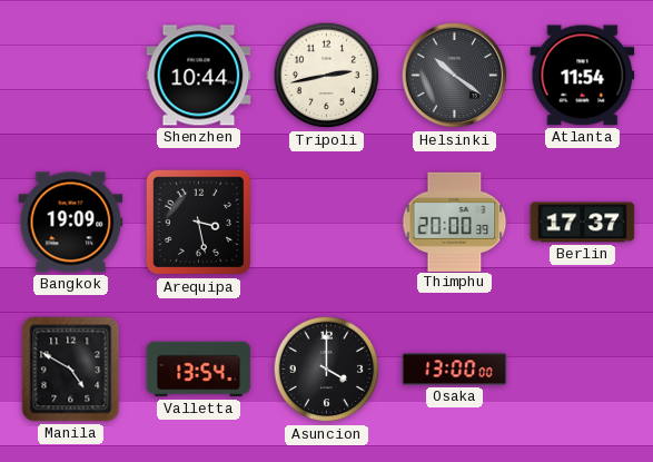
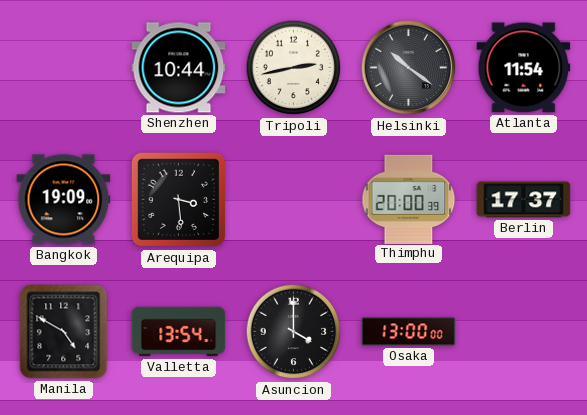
Arequipa: 3:28 -> 3:29
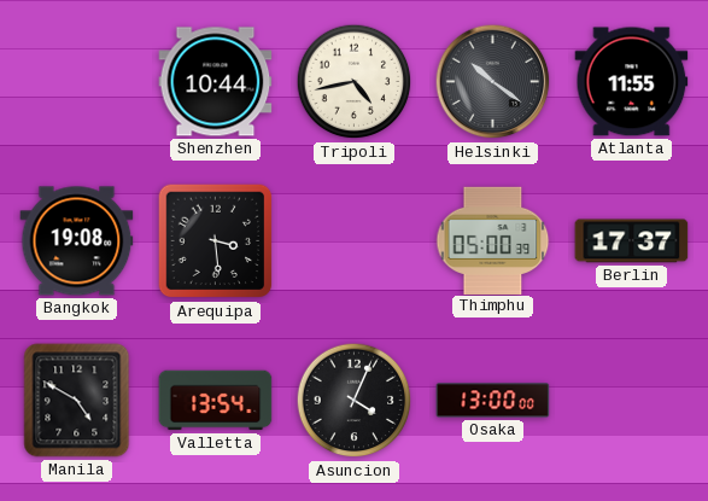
Tripoli: 2:43 -> 4:43
Atlanta: 11:54 -> 11:55
Bangkok: 19:09 -> 19:08
Thimphu: 20:00 -> 05:00
Asuncion: 4:00 -> 4:04
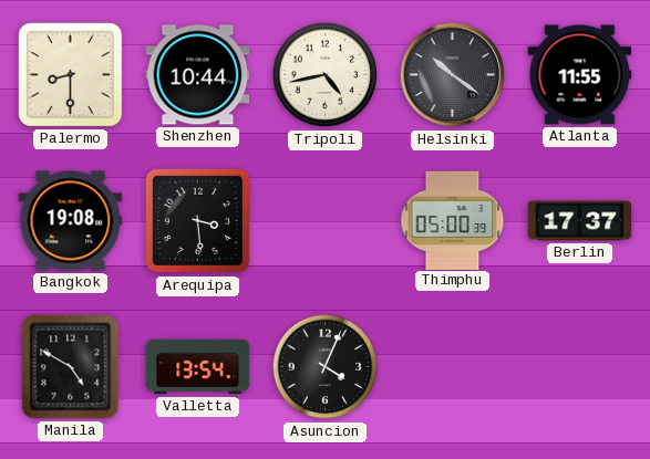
Palermo: none -> 8:30
Osaka: 13:00 -> none
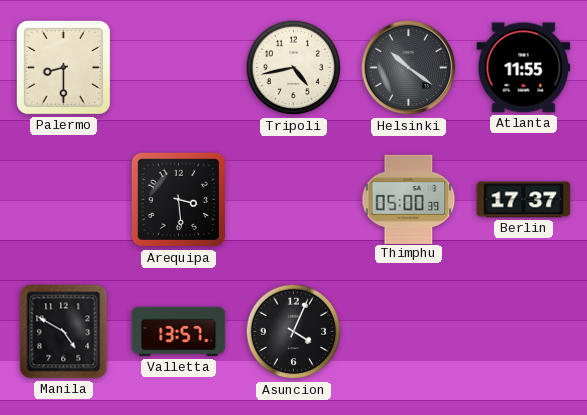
Shenzhen: 10:44 -> none
Bangkok: 19:08 -> none
Valletta: 13:54 -> 13:57
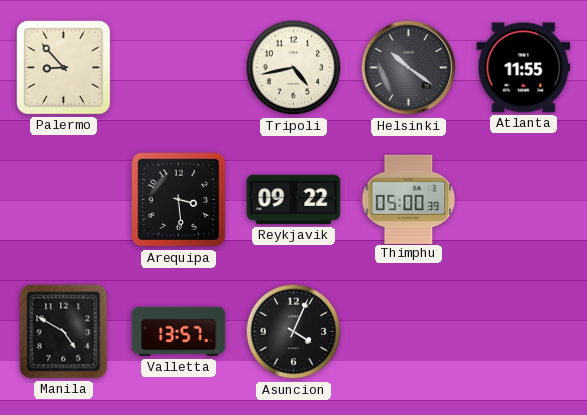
Palermo: 8:30 -> 8:53
Reykjavik: none -> 09:22
Berlin: 17:37 -> none
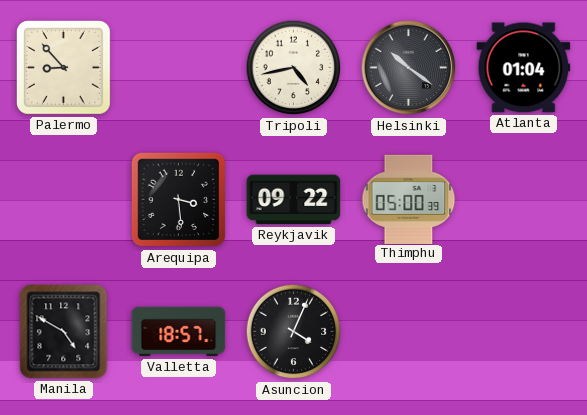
Atlanta: 11:55 -> 01:04
Valletta: 13:57 -> 18:57
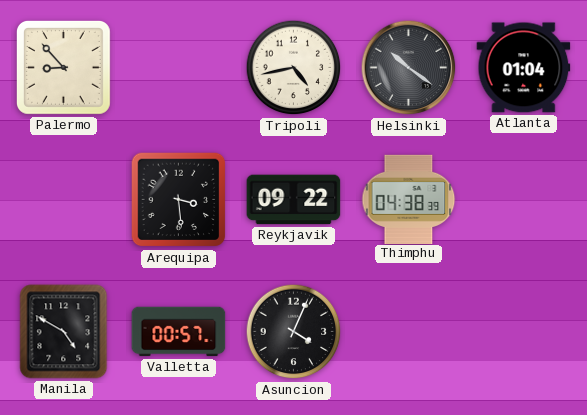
Thimphu: 05:00 -> 04:38
Valletta: 18:57 -> 00:57
